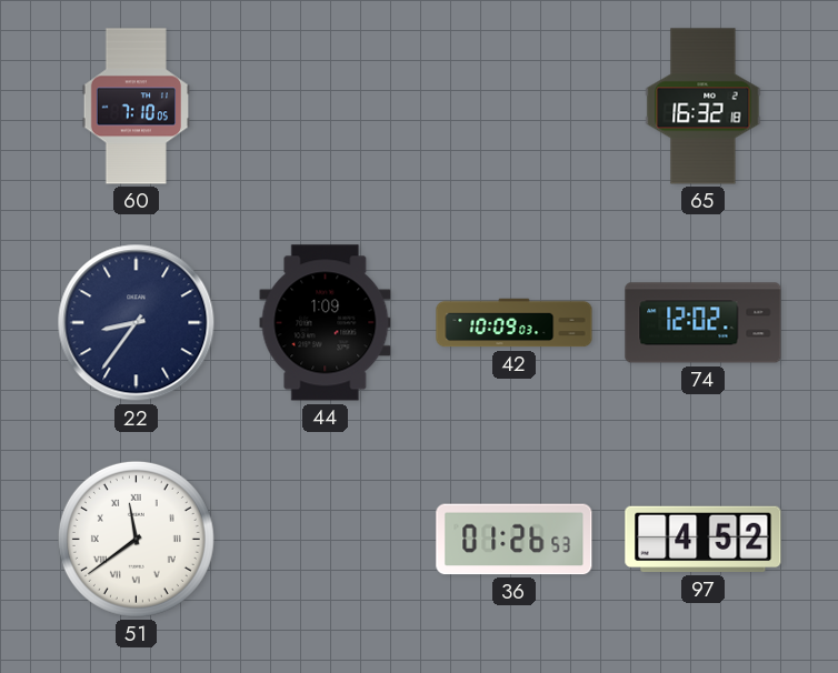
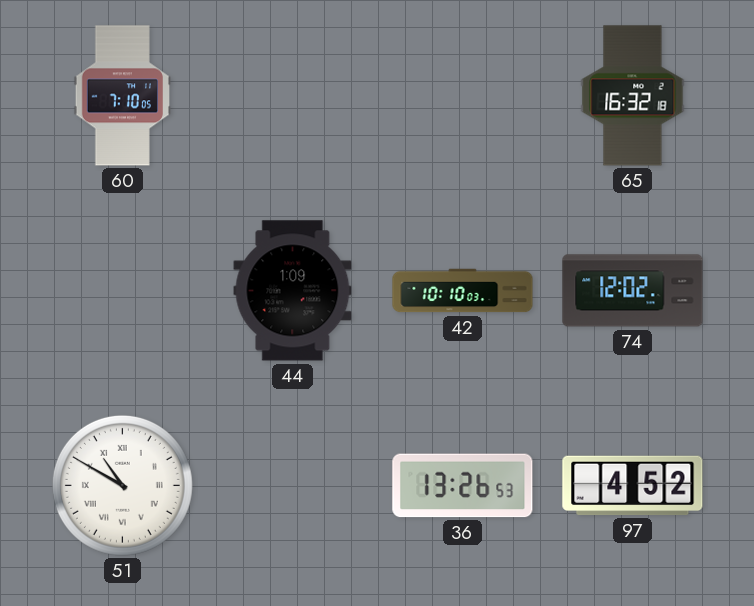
22: 8:36 -> none
42: 10:09 -> 10:10
51: 11:39 -> 10:50
36: 01:26 -> 13:26
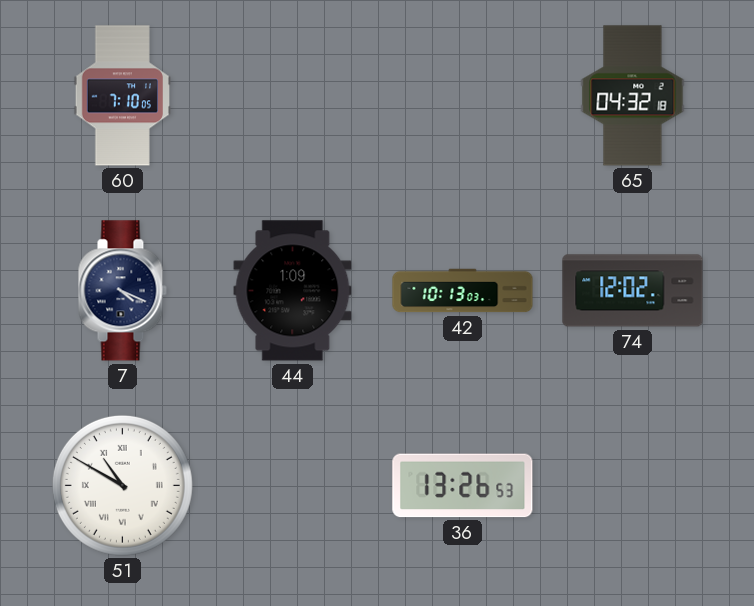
65: 16:32 -> 04:32
7: none -> 4:19
42: 10:10 -> 10:13
97: 4:52 -> none
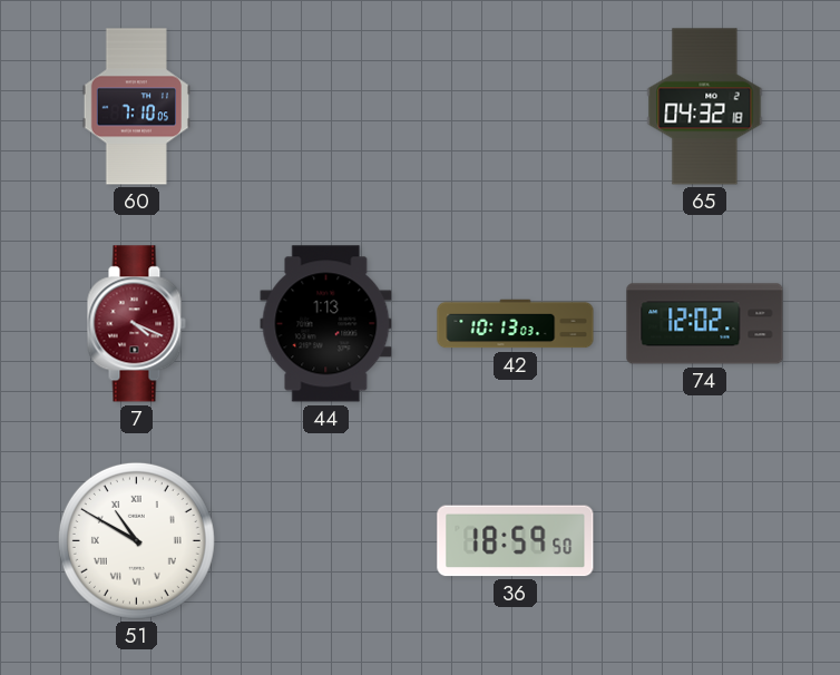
7 dial: navy -> burgundy
44: 1:09 -> 1:13
36: 13:26 -> 18:59
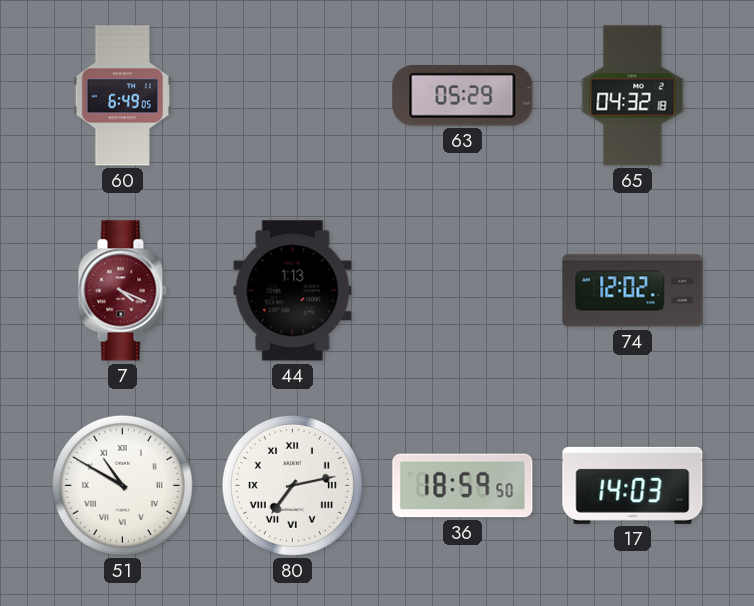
60: 7:10 -> 6:49
63: none -> 05:29
42: 10:13 -> none
80: none -> 7:13
17: none -> 14:03
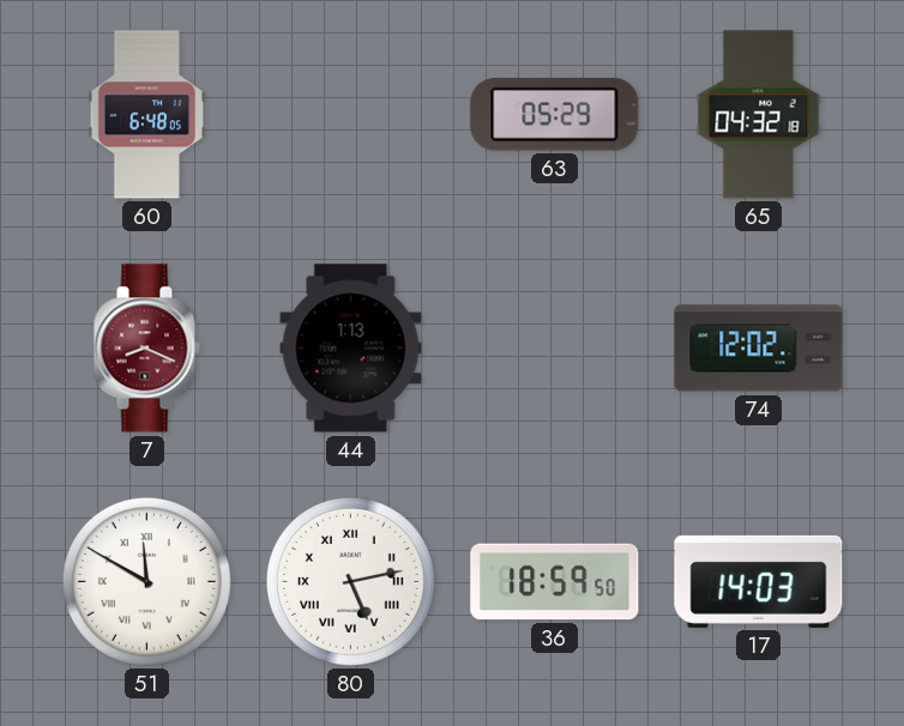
60: 6:49 -> 6:48
7: 4:19 -> 8:19
51: 10:50 -> 11:50
80: 7:13 -> 5:13
